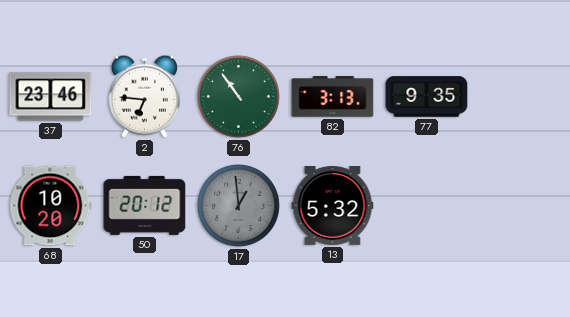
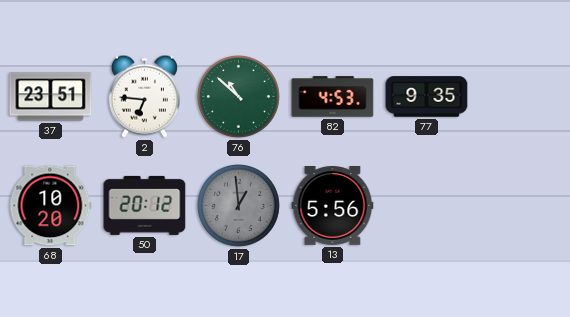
37: 23:46 -> 23:51
76: 10:54 -> 10:52
82: 3:13 -> 4:53
13: 5:32 -> 5:56
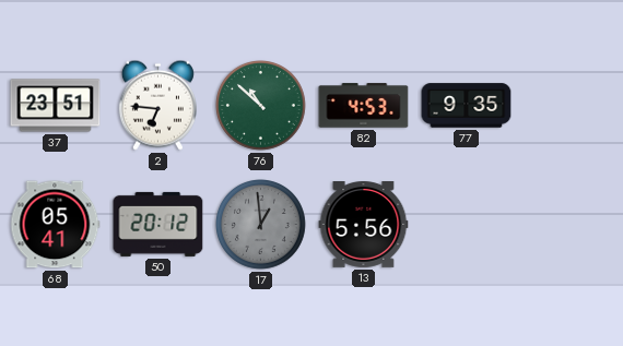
68: 10:20 -> 05:41
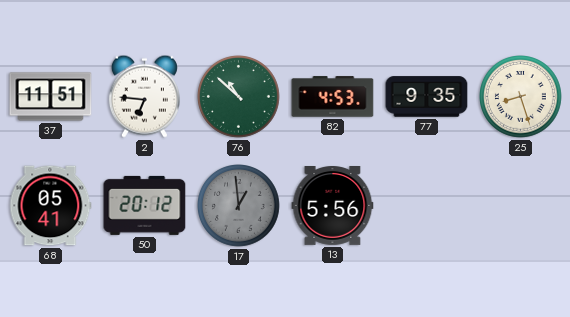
37: 23:51 -> 11:51
25: none -> 8:27
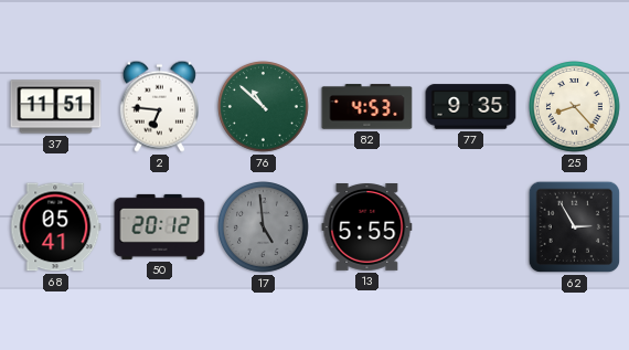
25: 8:27 -> 8:23
17: 12:59 -> 4:59
13: 5:56 -> 5:55
62: none -> 2:55
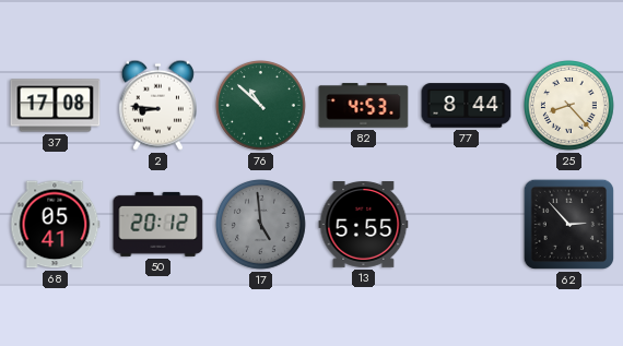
37: 11:51 -> 17:08
2: 6:46 -> 8:46
77: 9:35 -> 8:44
62: 2:55 -> 2:53
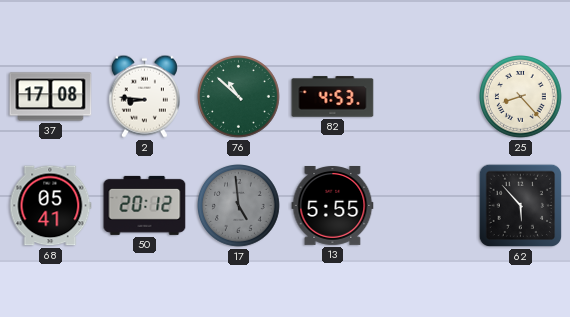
77: 8:44 -> none
62: 2:53 -> 5:53
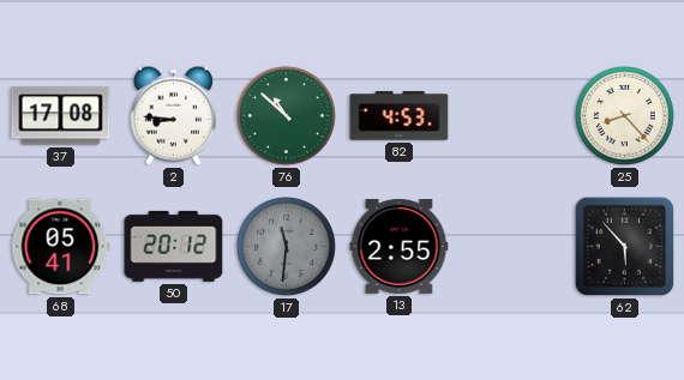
17: 4:59 -> 11:31
13: 5:55 -> 2:55
